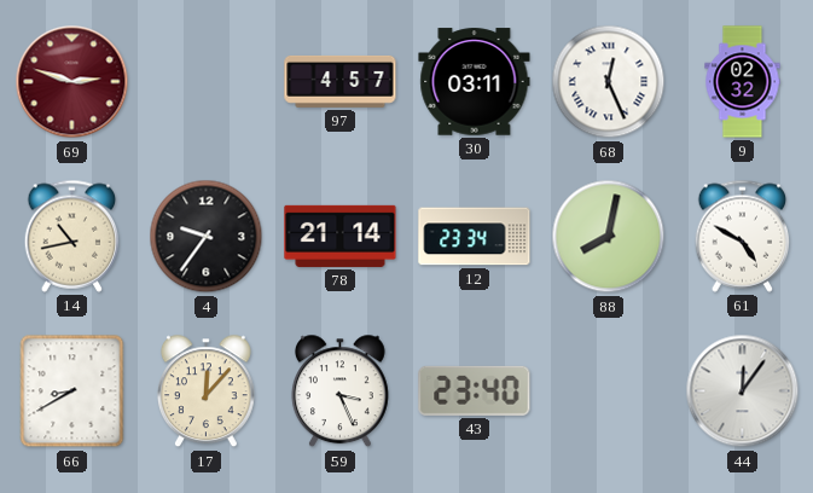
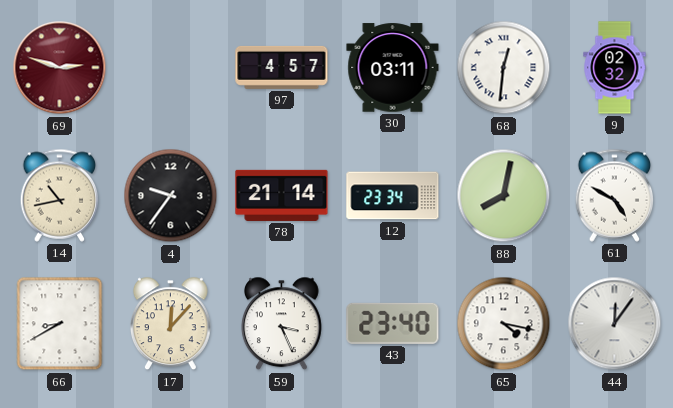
68: 12:26 -> 12:31
65: none -> 4:17
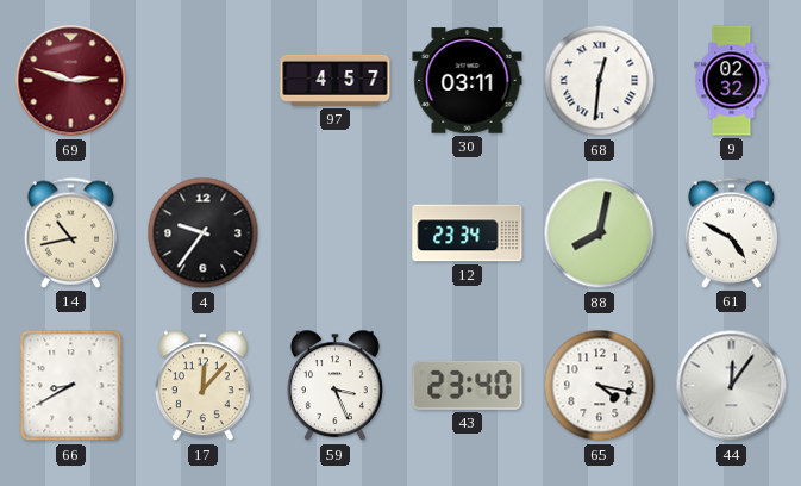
78: 21:14 -> none
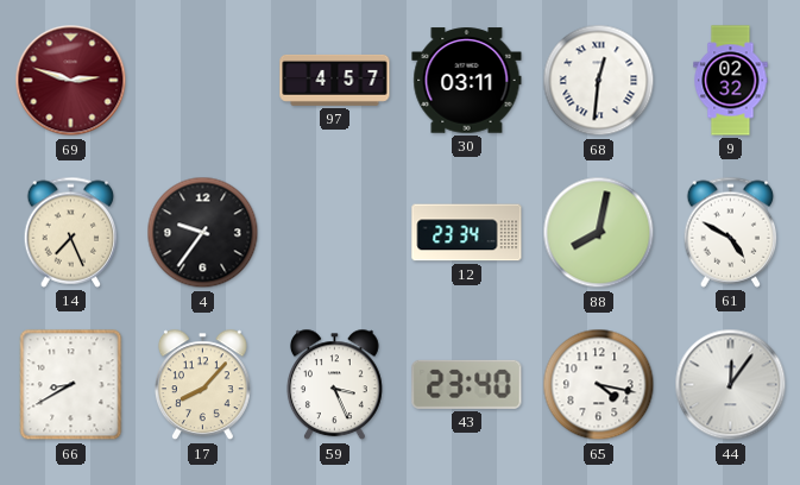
14: 10:43 -> 7:26
17: 12:07 -> 8:07
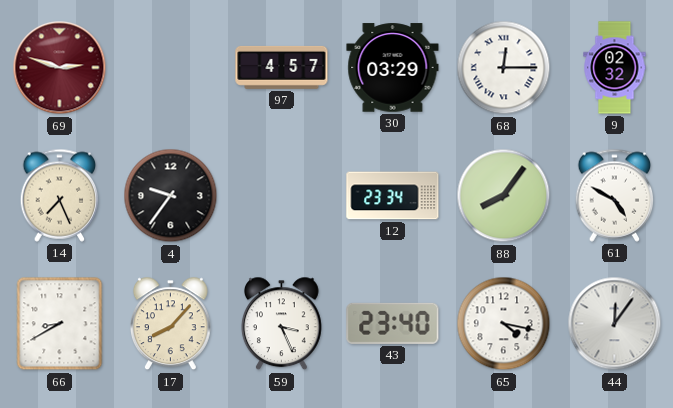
30: 03:11 -> 03:29
68: 12:31 -> 12:15
88: 8:02 -> 8:06
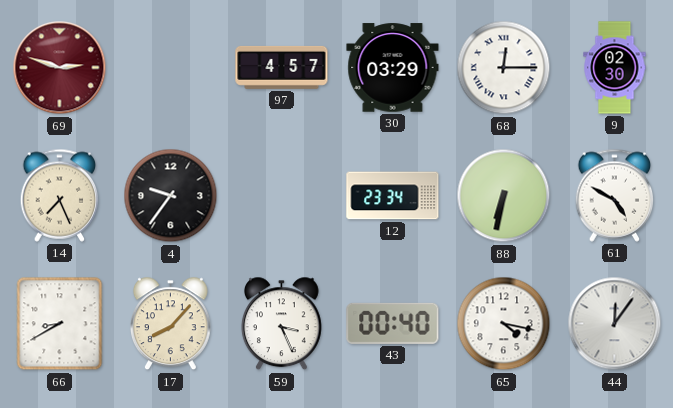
9: 02:32 -> 02:30
88: 8:06 -> 6:32
43: 23:40 -> 00:40
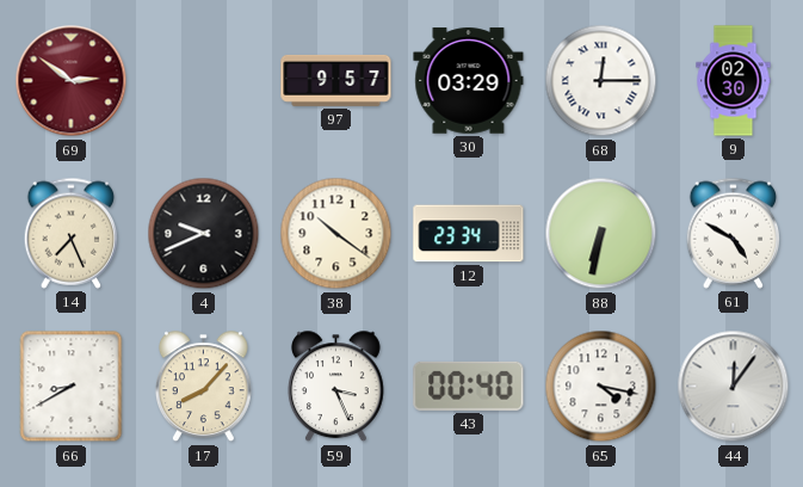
69: 2:48 -> 2:51
97: 4:57 -> 9:57
4: 9:36 -> 9:41
38: none -> 10:21
